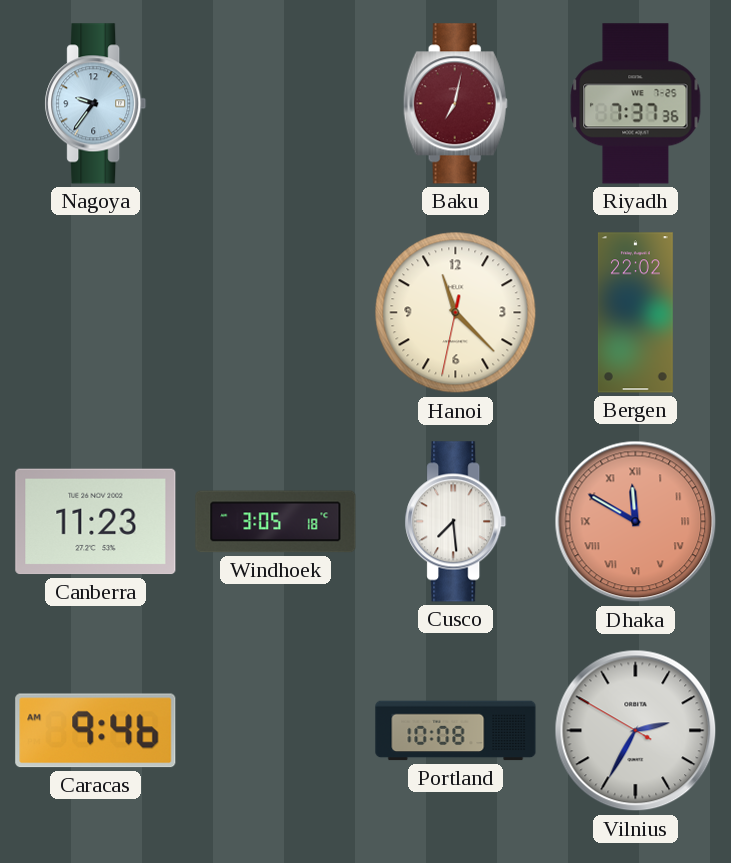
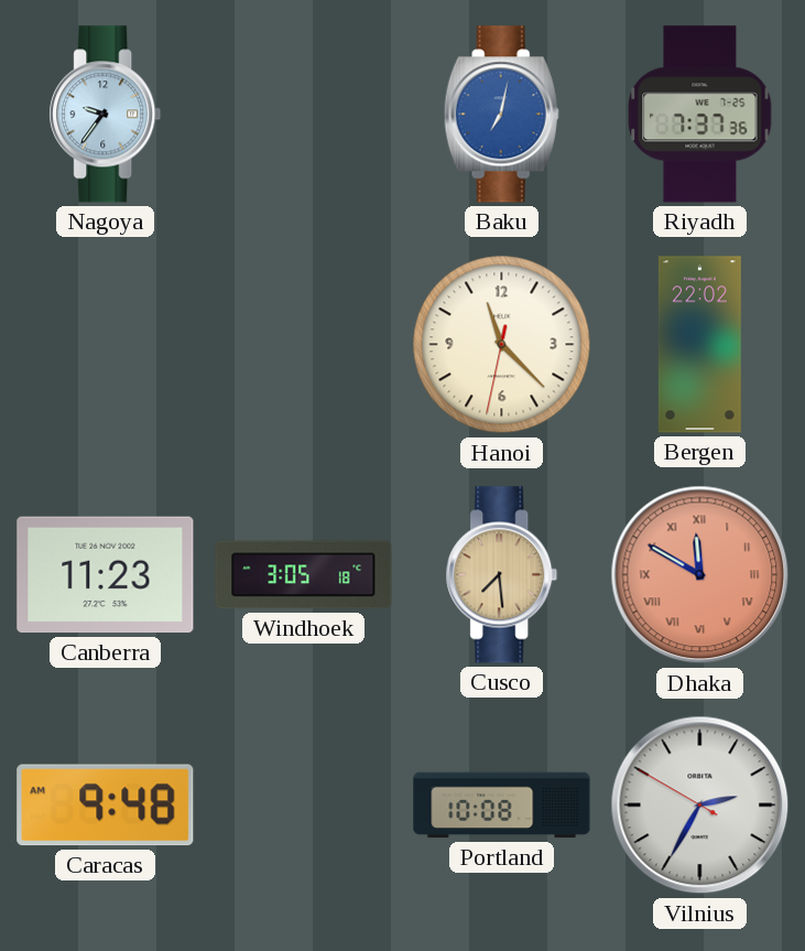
Baku dial: burgundy -> blue
Cusco dial: white -> champagne
Caracas: 9:46 -> 9:48
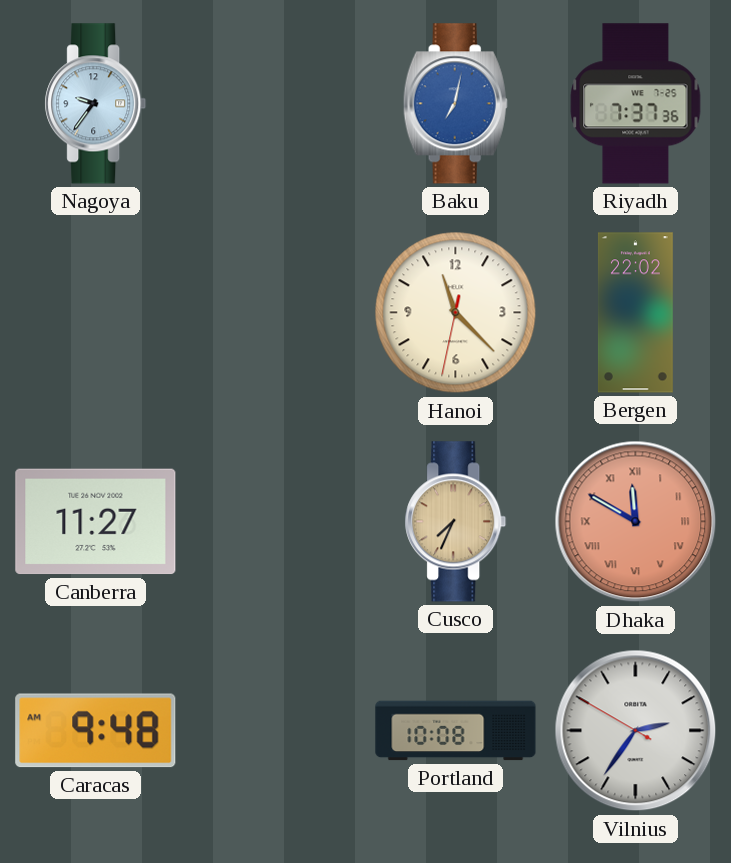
Canberra: 11:23 -> 11:27
Windhoek: 3:05 -> none
Cusco: 7:29 -> 7:34
Vilnius: 2:34 -> 2:35
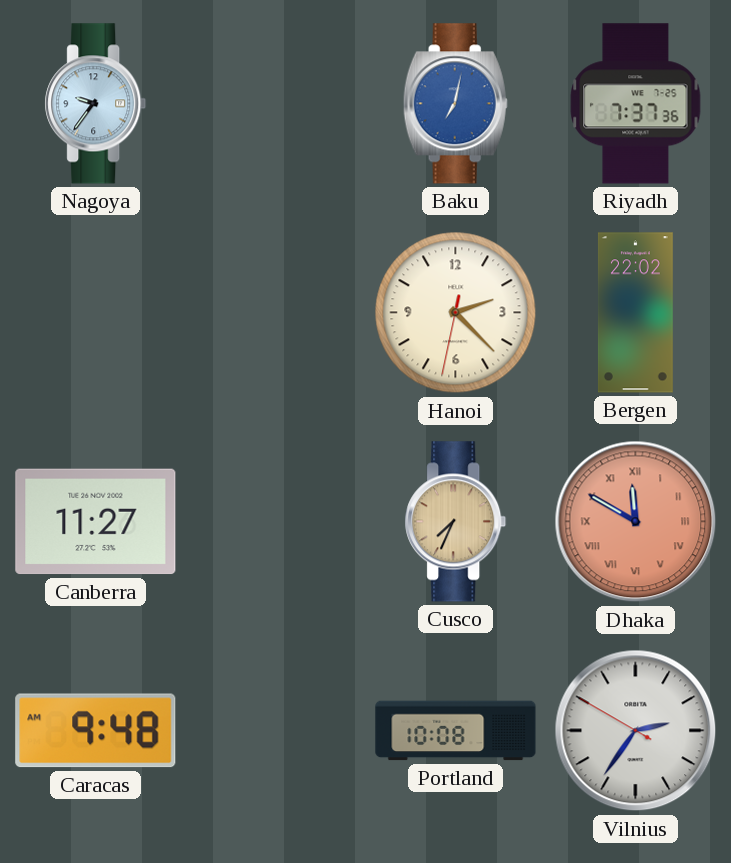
Hanoi: 11:22 -> 2:22
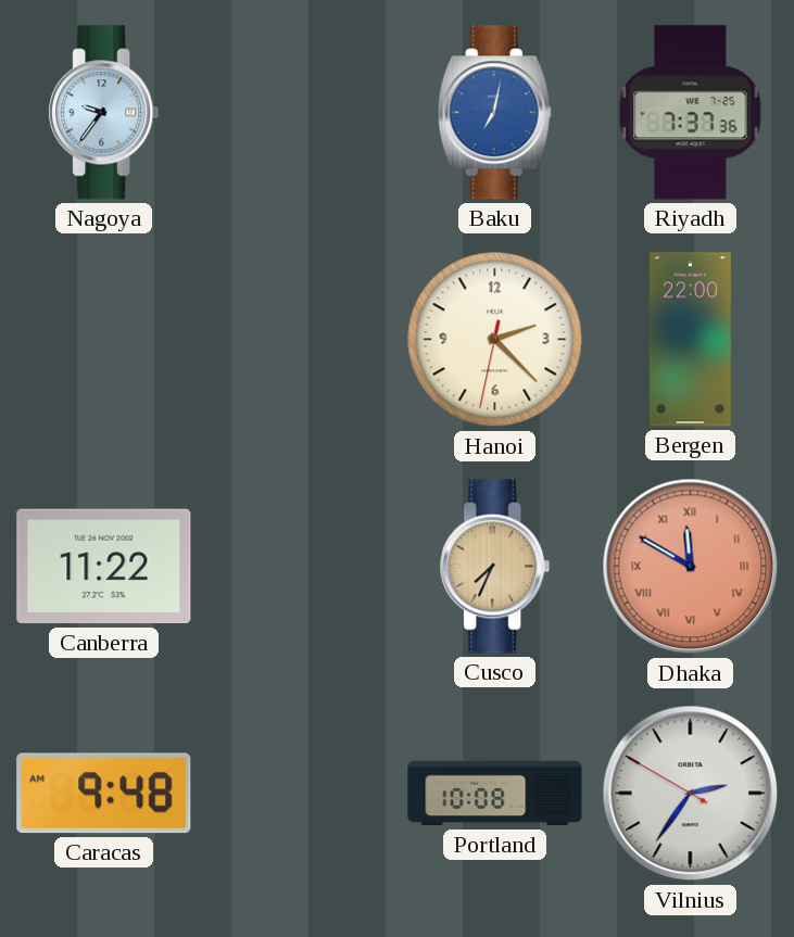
Bergen: 22:02 -> 22:00
Canberra: 11:27 -> 11:22
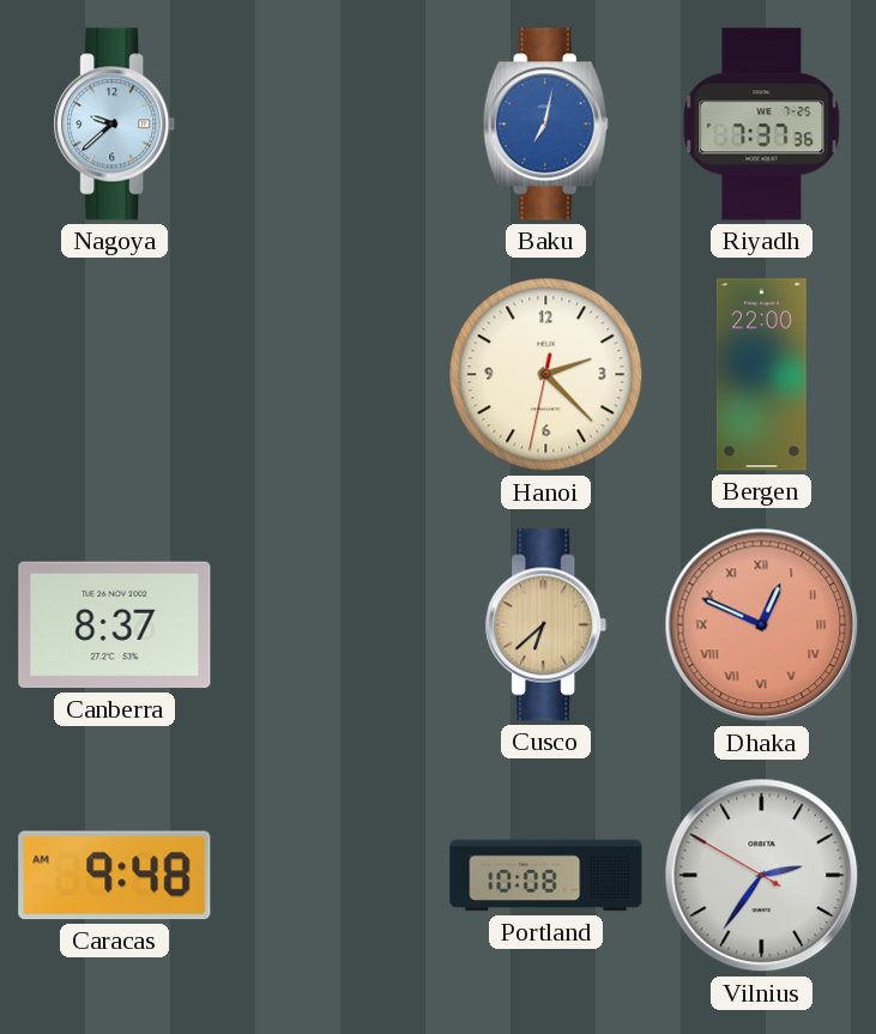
Nagoya: 9:36 -> 9:38
Canberra: 11:22 -> 8:37
Cusco: 7:34 -> 6:38
Dhaka: 11:50 -> 12:49
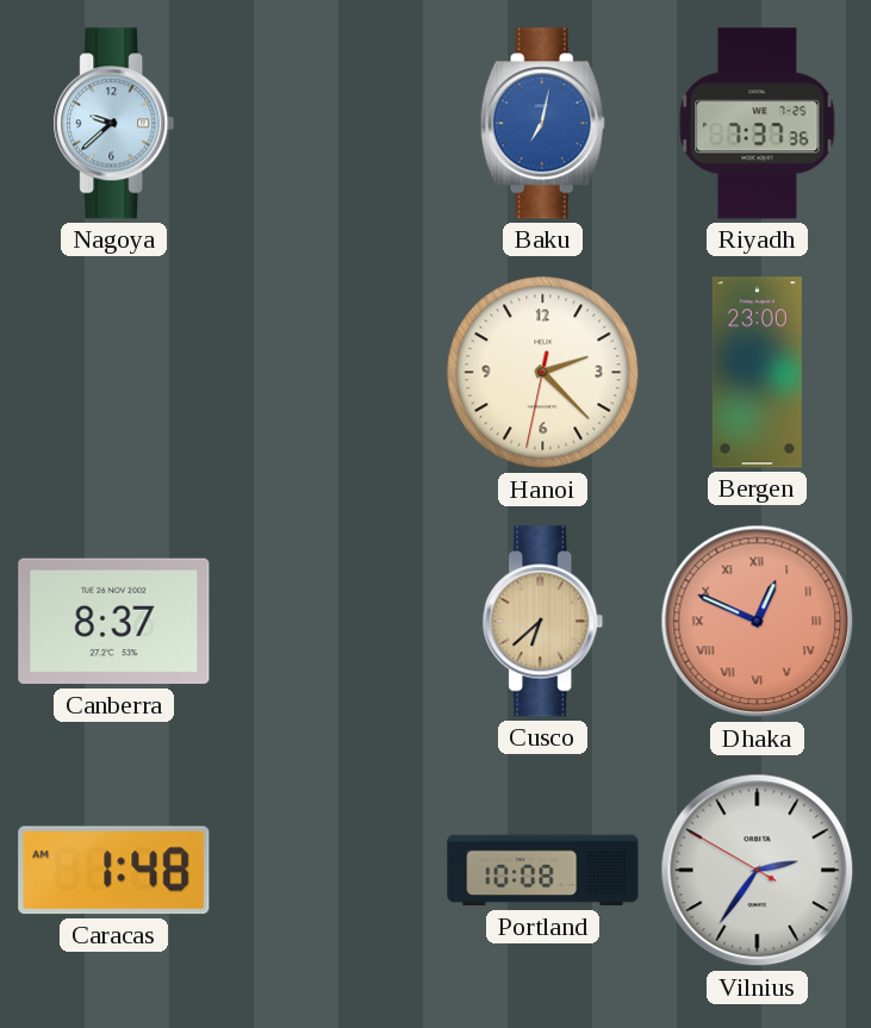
Bergen: 22:00 -> 23:00
Caracas: 9:48 -> 1:48
